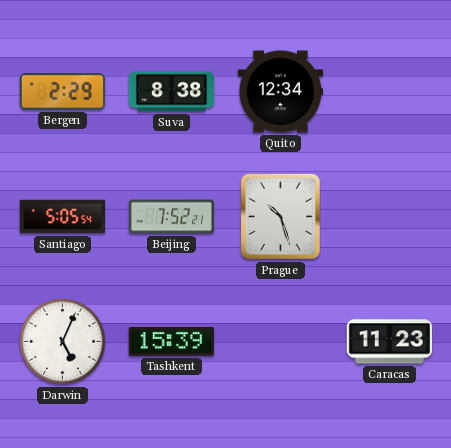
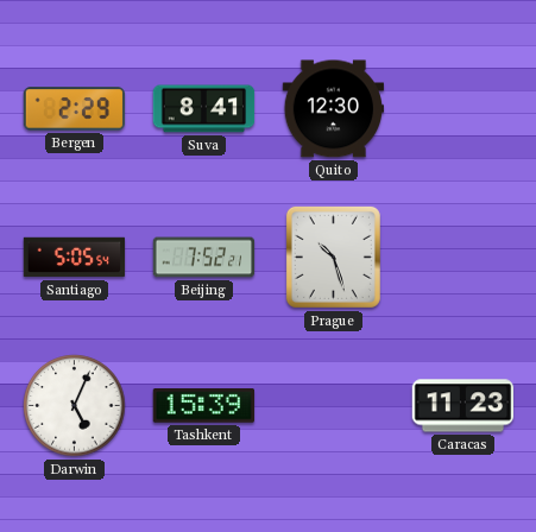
Suva: 8:38 -> 8:41
Quito: 12:34 -> 12:30
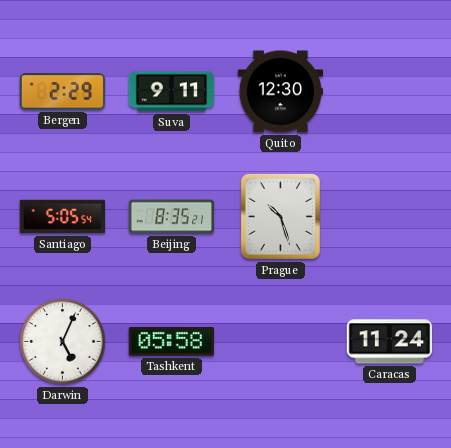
Suva: 8:41 -> 9:11
Beijing: 7:52 -> 8:35
Tashkent: 15:39 -> 05:58
Caracas: 11:23 -> 11:24
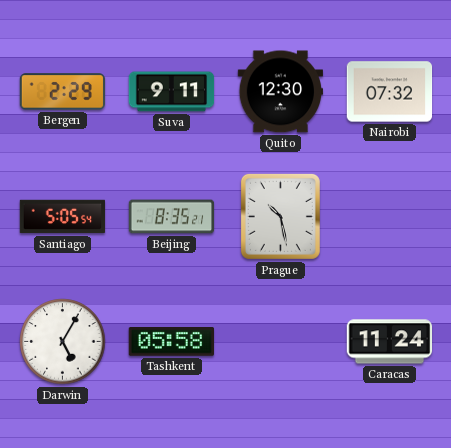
Nairobi: none -> 07:32
Prague: 10:27 -> 10:28
Darwin: 5:04 -> 5:05
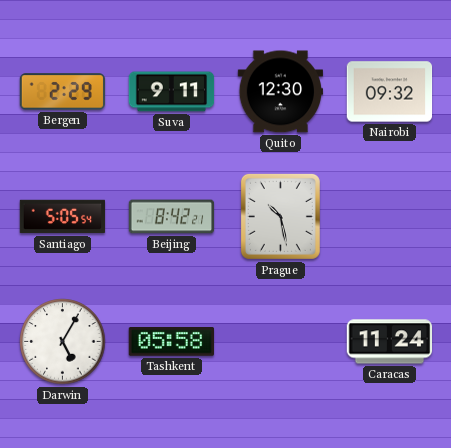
Nairobi: 07:32 -> 09:32
Beijing: 8:35 -> 8:42
